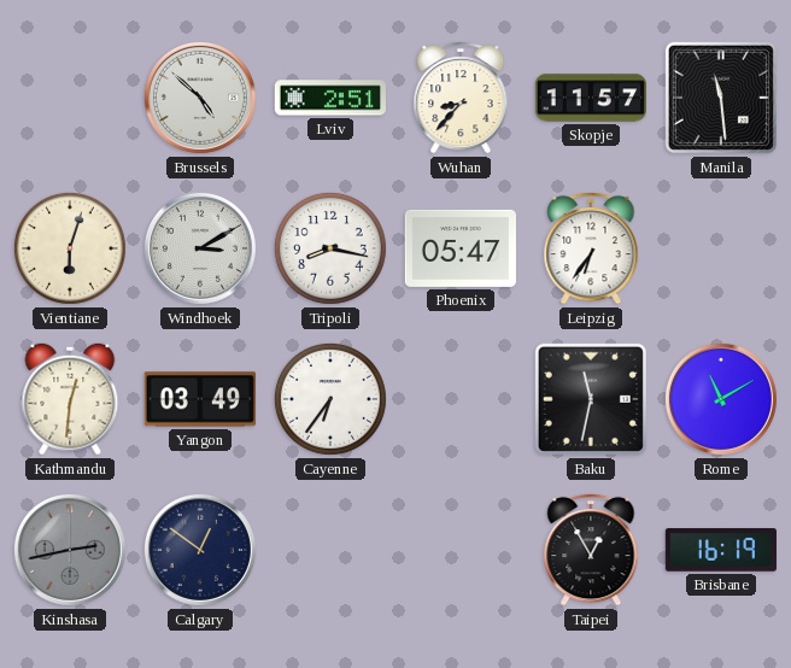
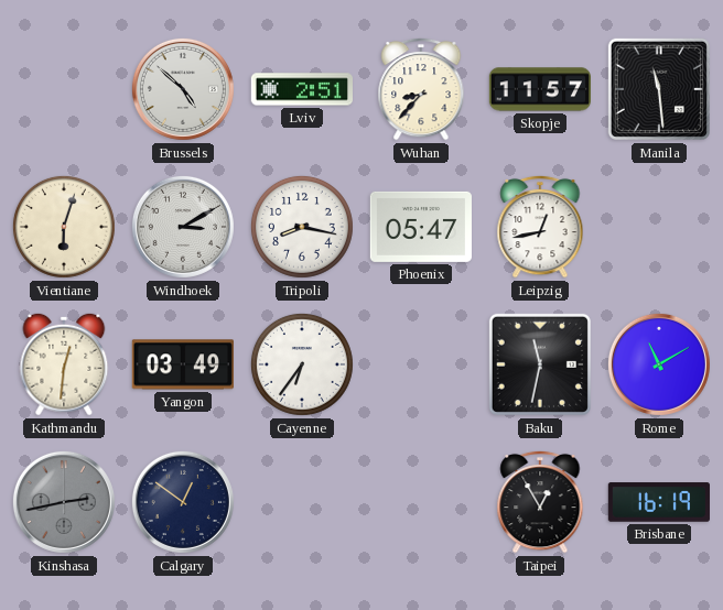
Leipzig: 6:36 -> 12:43
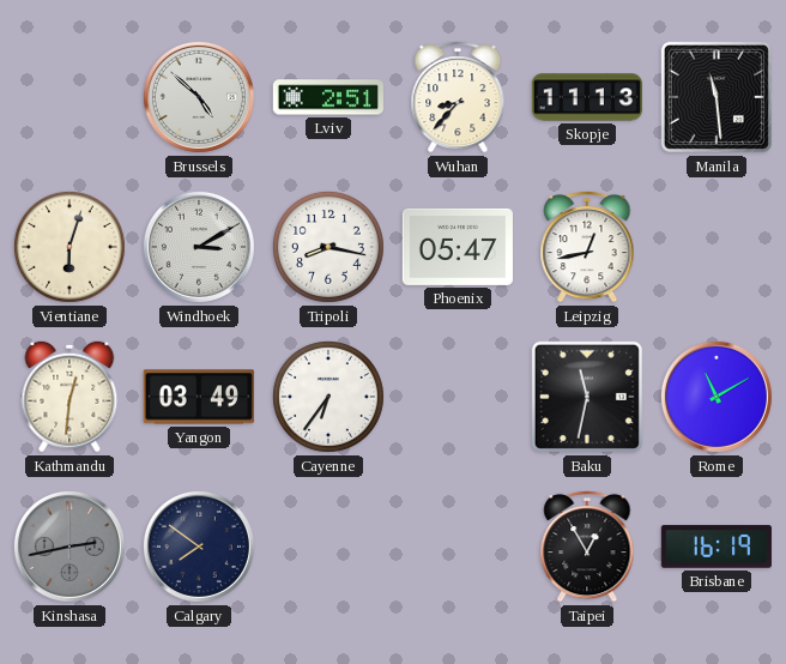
Skopje: 11:57 -> 11:13
Calgary: 12:51 -> 7:51
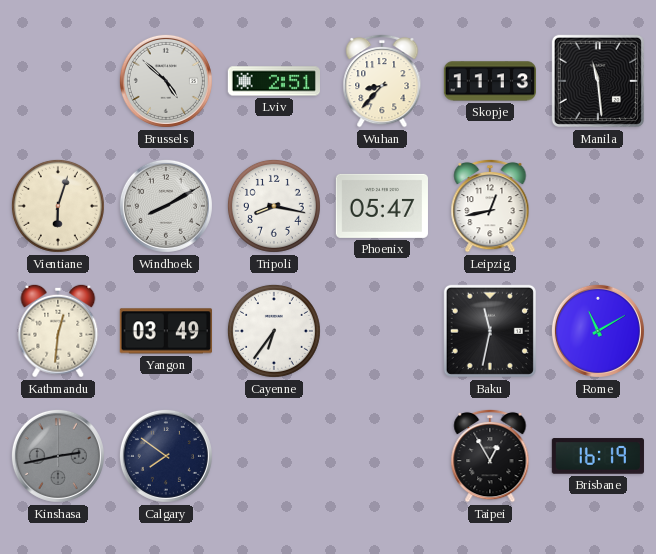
Windhoek: 3:10 -> 8:10
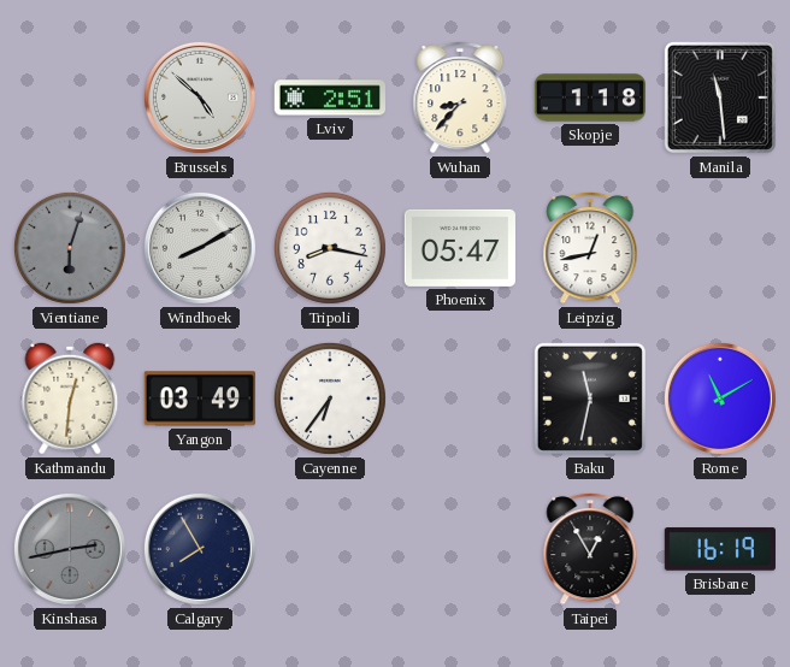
Skopje: 11:13 -> 1:18
Vientiane dial: cream -> grey
Calgary: 7:51 -> 7:55
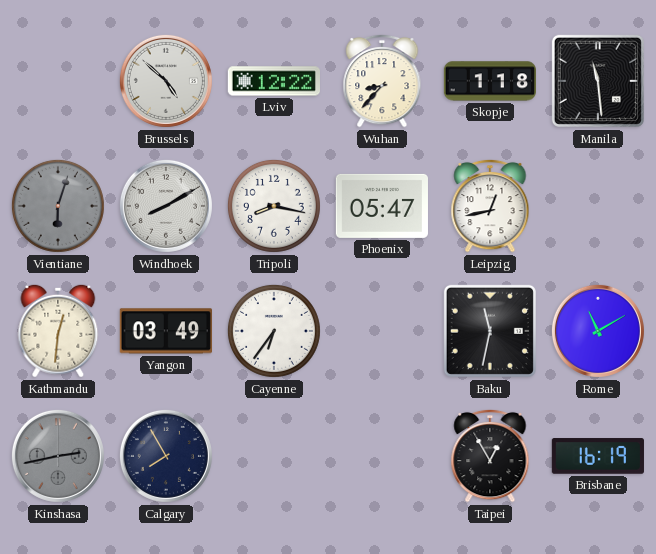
Lviv: 2:51 -> 12:22
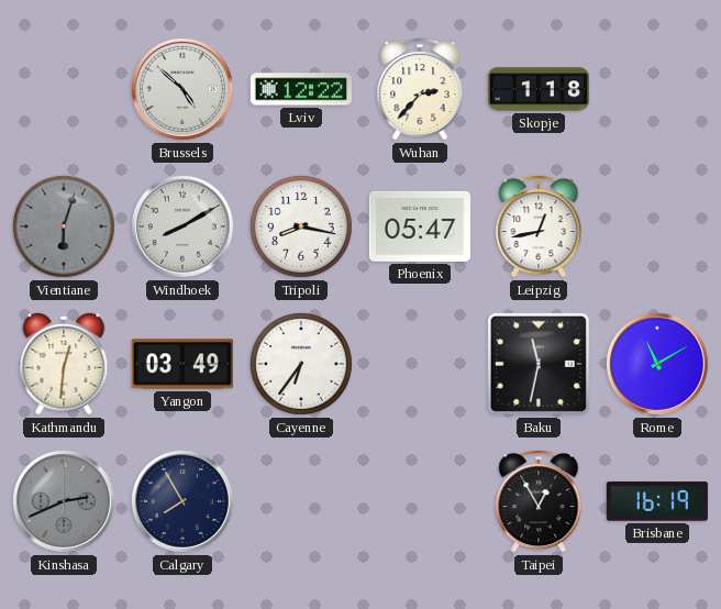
Wuhan: 8:37 -> 2:37
Manila: 11:29 -> none
Kinshasa: 2:43 -> 2:41
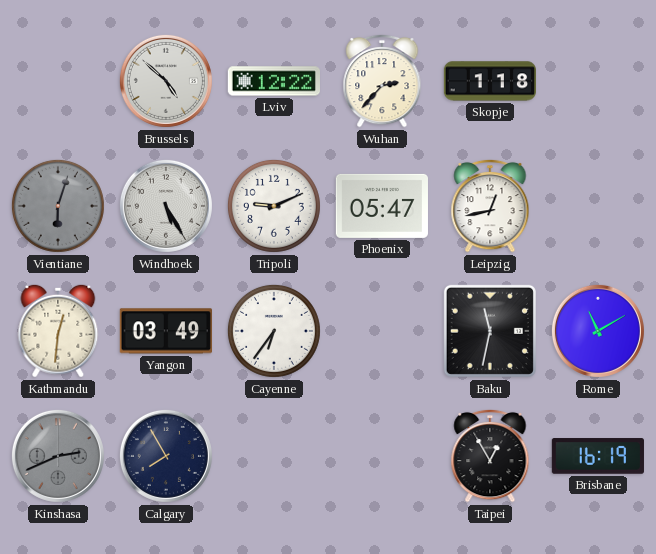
Windhoek: 8:10 -> 5:25
Tripoli: 8:17 -> 9:11
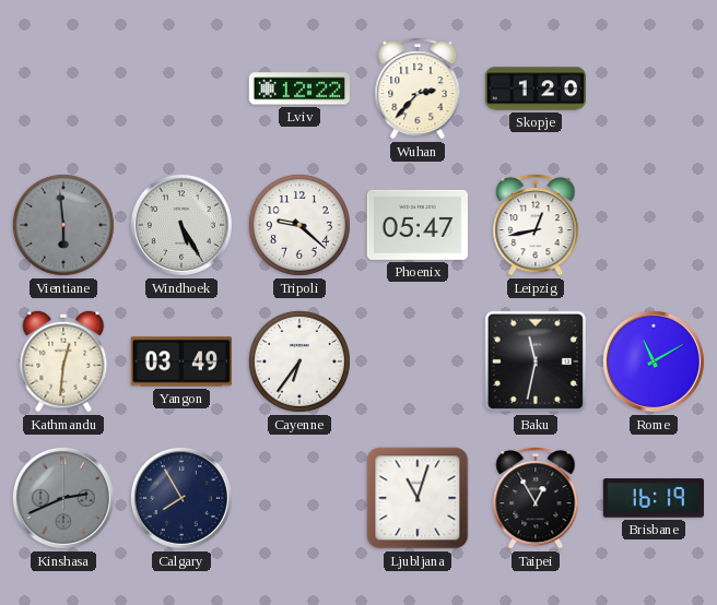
Brussels: 4:52 -> none
Skopje: 1:18 -> 1:20
Vientiane: 6:03 -> 5:59
Tripoli: 9:11 -> 9:22
Ljubljana: none -> 11:03
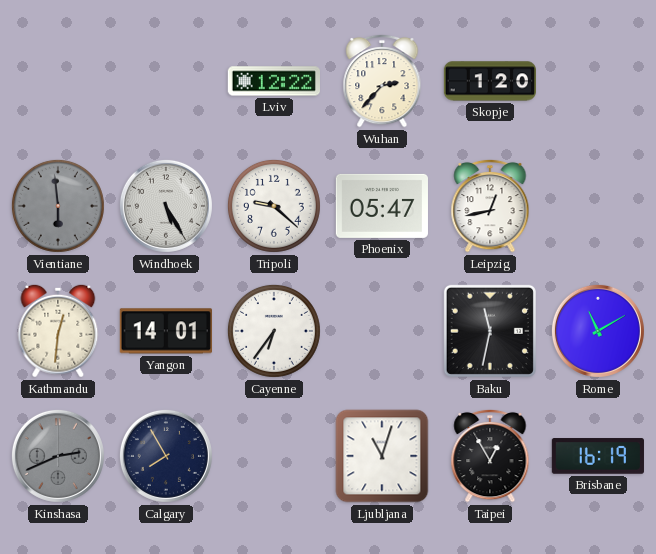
Yangon: 03:49 -> 14:01
